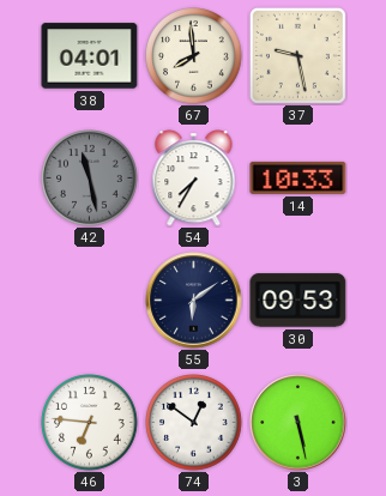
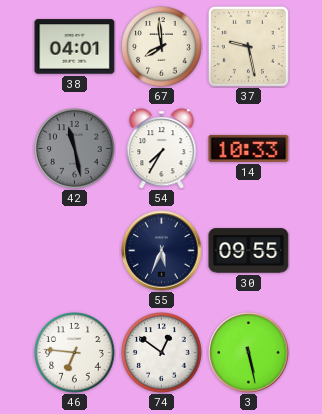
55: 6:09 -> 5:34
30: 09:53 -> 09:55
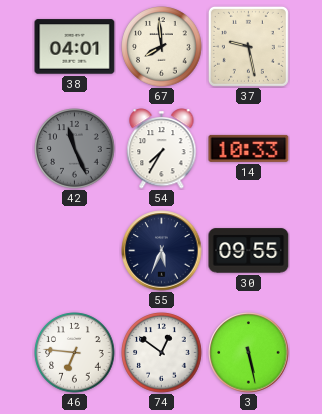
42: 11:28 -> 11:26
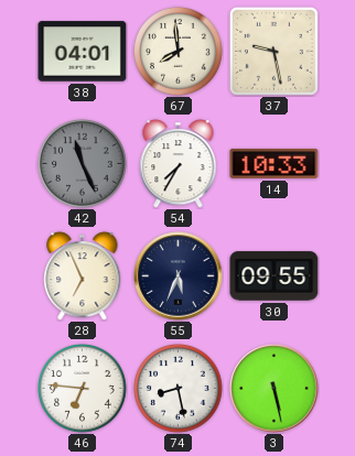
28: none -> 6:56
74: 12:51 -> 8:28
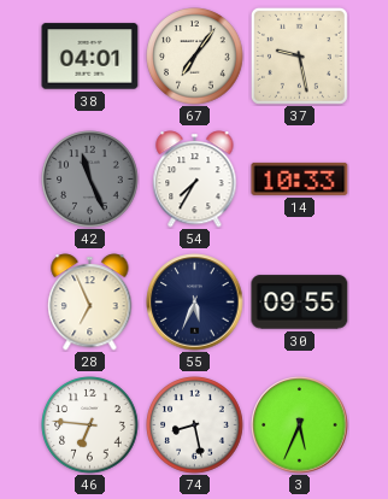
67: 7:59 -> 7:06
3: 5:28 -> 5:34
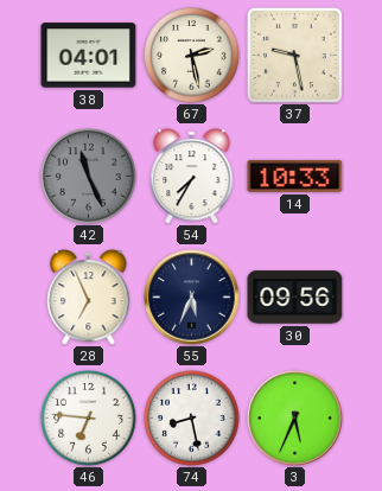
67: 7:06 -> 2:28
30: 09:55 -> 09:56
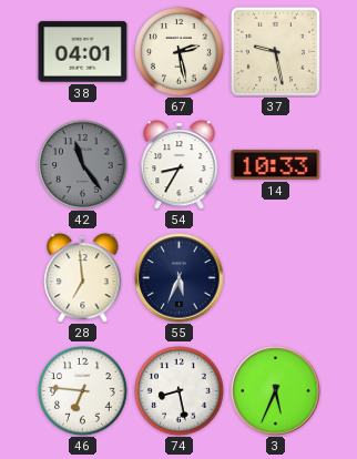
42: 11:26 -> 11:24
54: 7:35 -> 8:35
28: 6:56 -> 6:59
30: 09:56 -> none
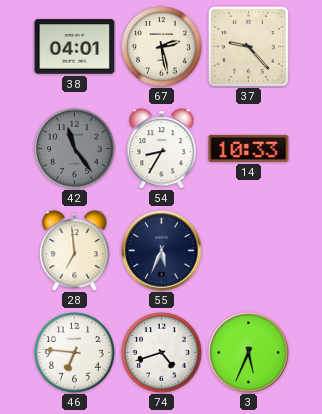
37: 9:28 -> 9:23
74: 8:28 -> 4:42
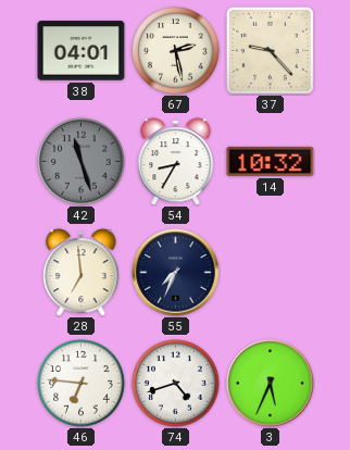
42: 11:24 -> 11:27
14: 10:33 -> 10:32
55: 5:34 -> 7:34
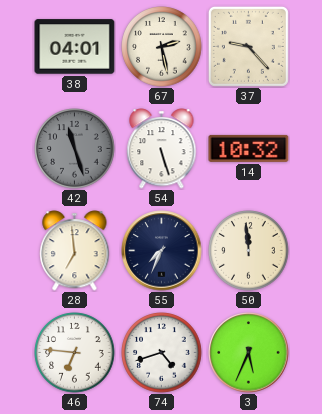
54: 8:35 -> 5:27
50: none -> 11:59
